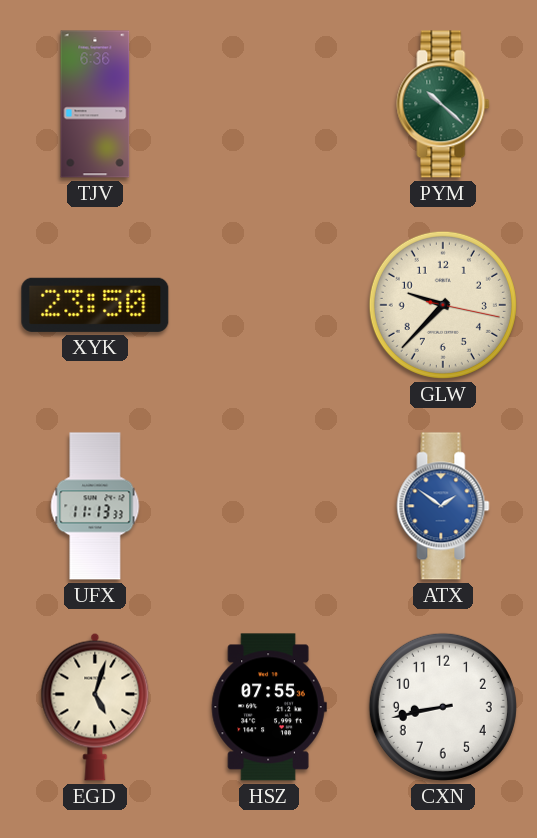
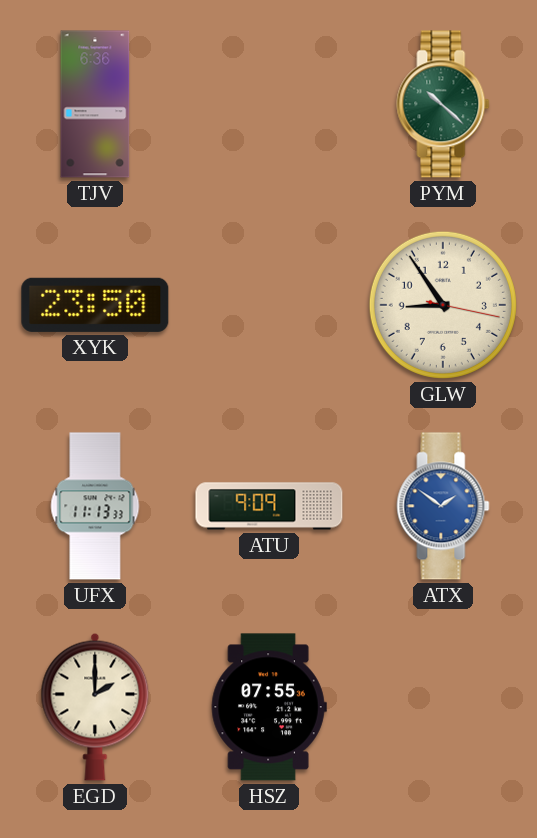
GLW: 9:37 -> 8:54
ATU: none -> 9:09
EGD: 5:03 -> 2:00
CXN: 8:43 -> none
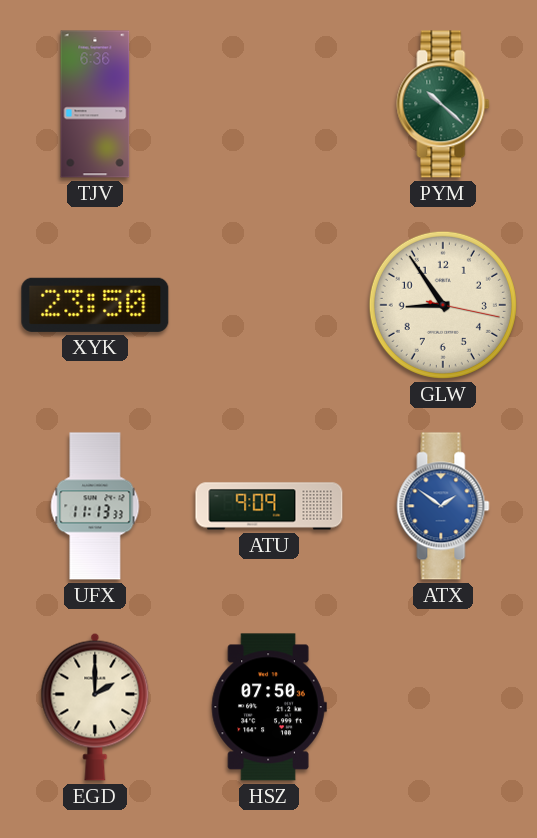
HSZ: 07:55 -> 07:50
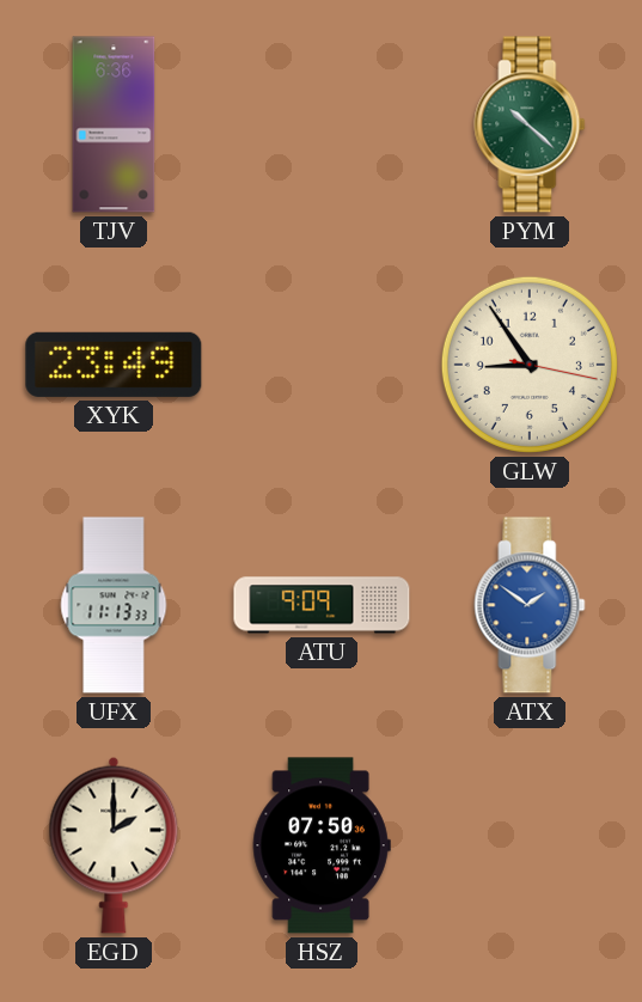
XYK: 23:50 -> 23:49
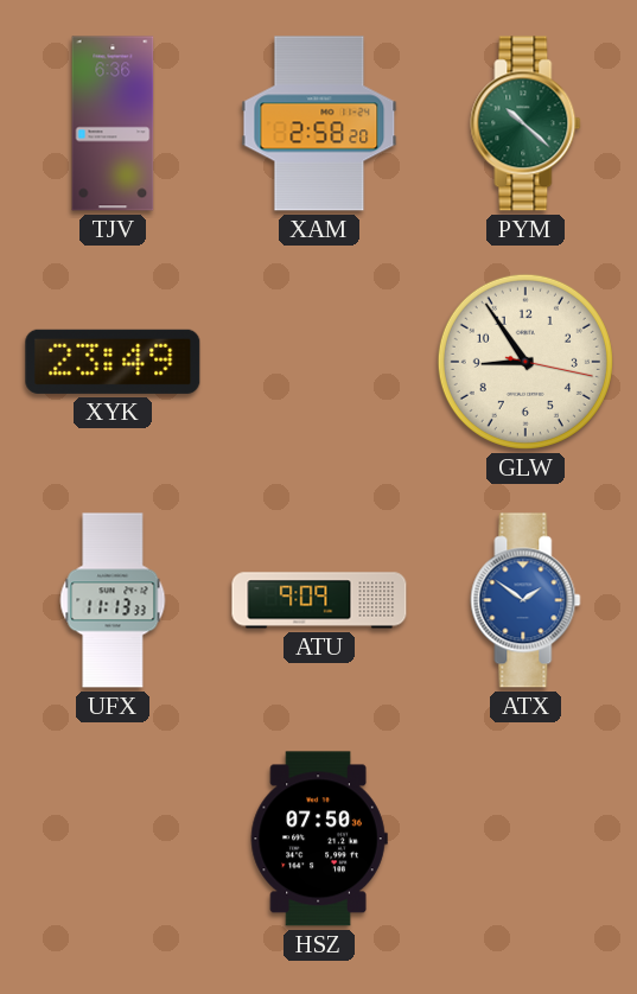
XAM: none -> 2:58
EGD: 2:00 -> none
